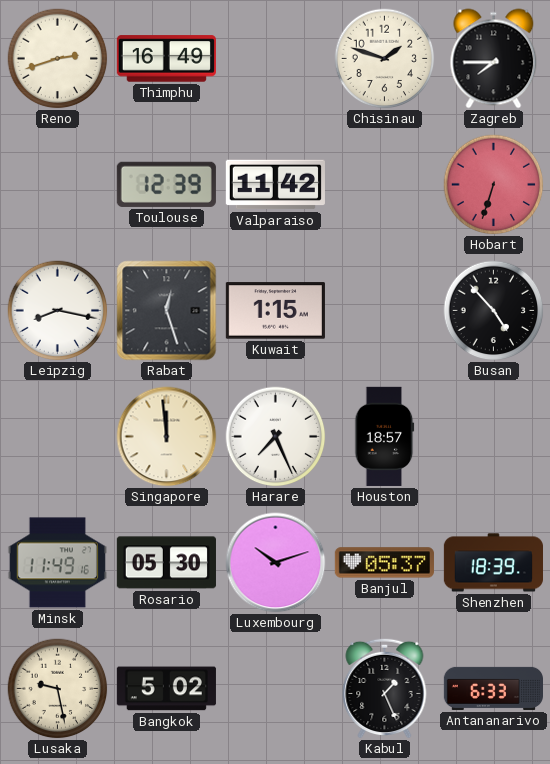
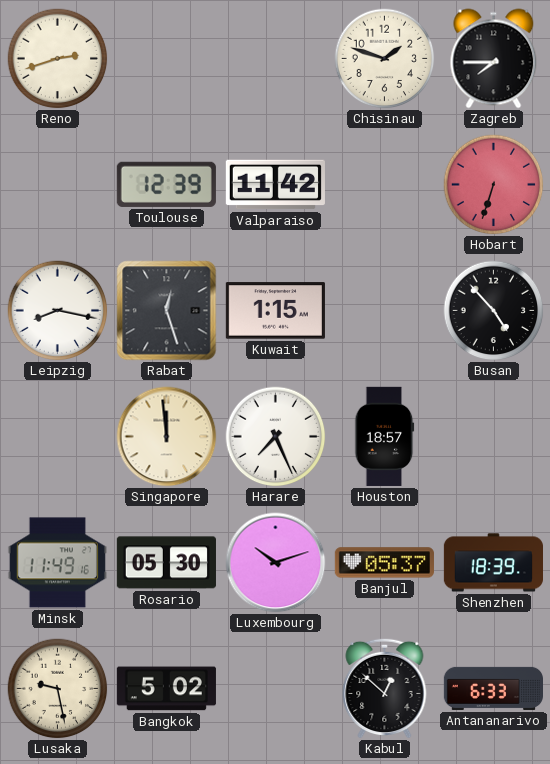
Thimphu: 16:49 -> none
Kabul: 1:26 -> 12:52
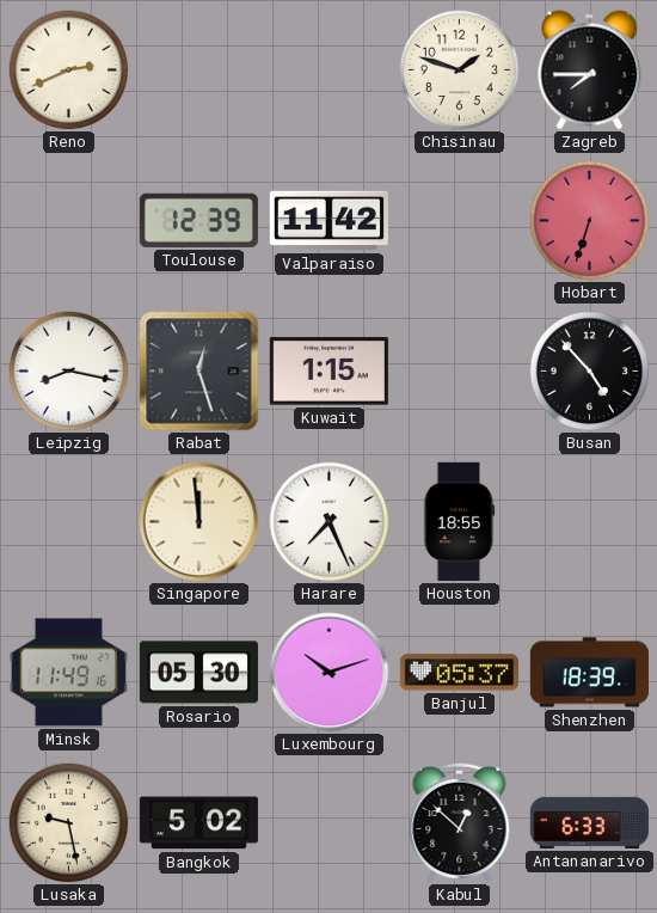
Reno: 2:42 -> 2:41
Houston: 18:57 -> 18:55
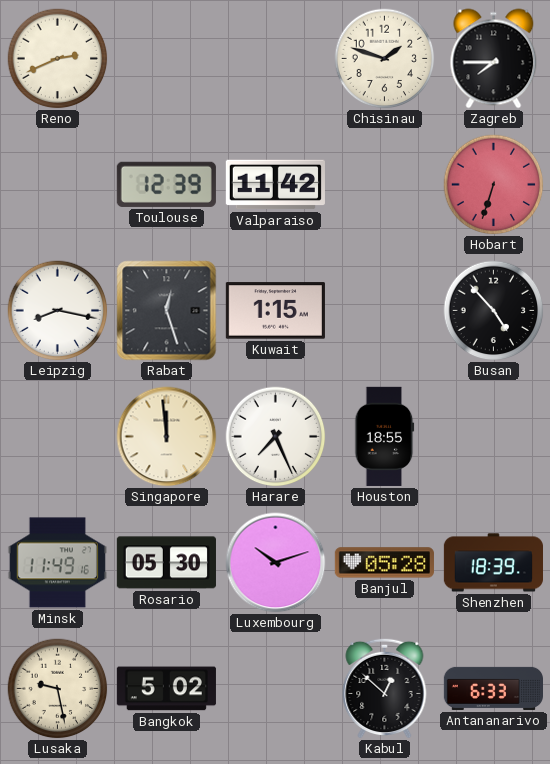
Banjul: 05:37 -> 05:28
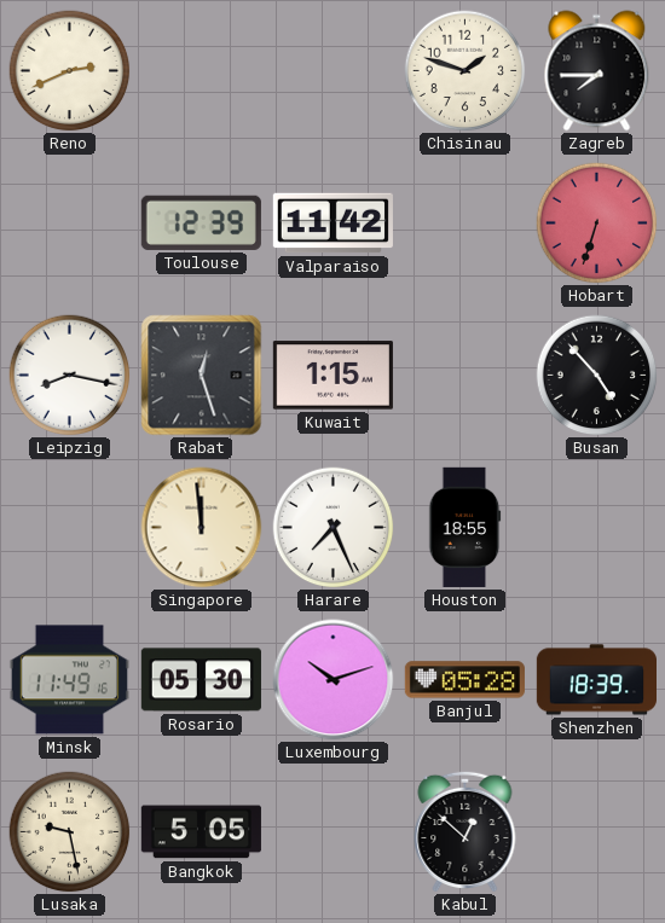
Bangkok: 5:02 -> 5:05
Antananarivo: 6:33 -> none
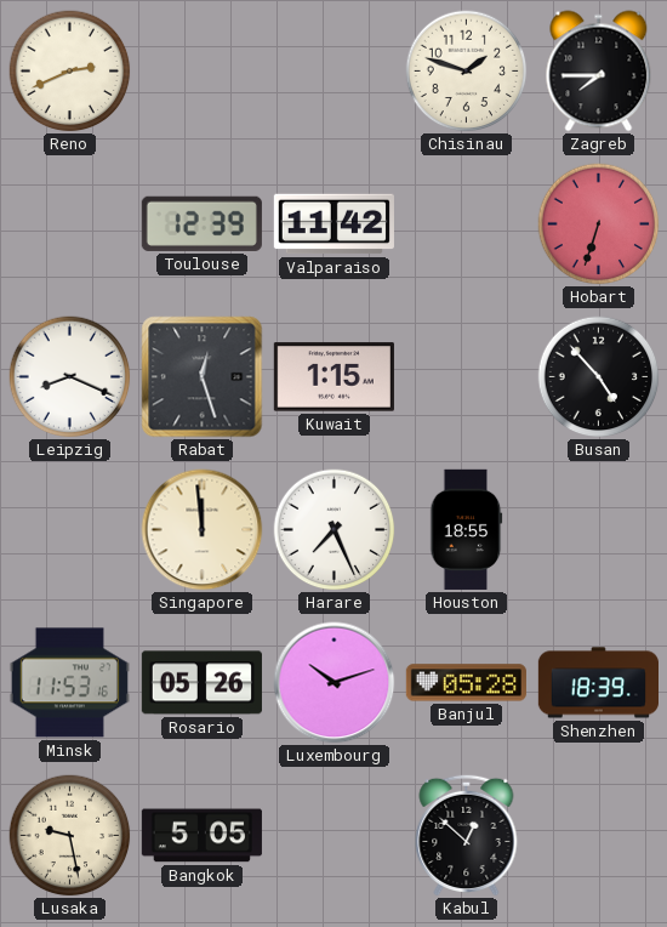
Leipzig: 8:17 -> 8:19
Minsk: 11:49 -> 11:53
Rosario: 05:30 -> 05:26
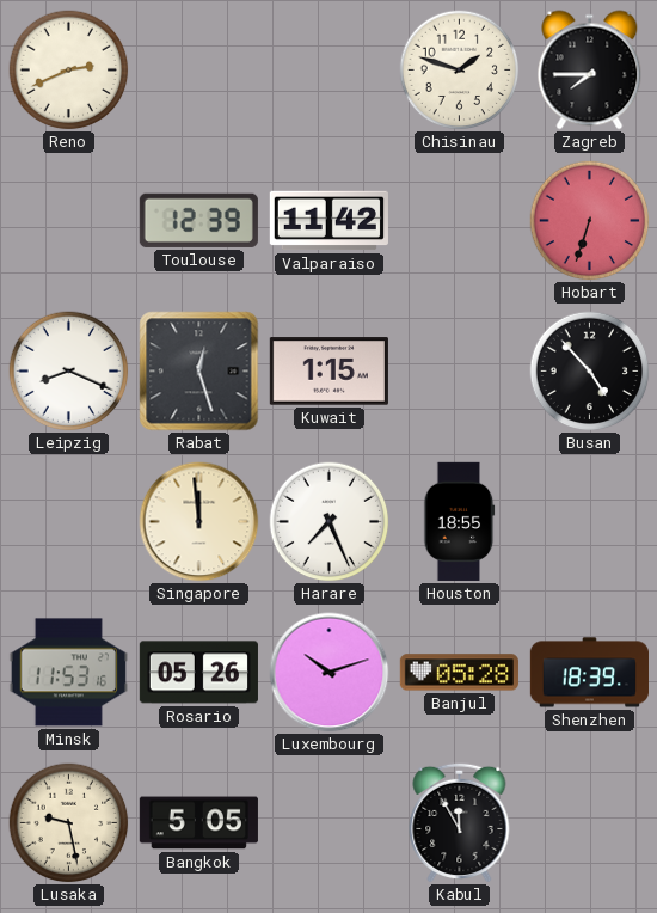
Kabul: 12:52 -> 11:55
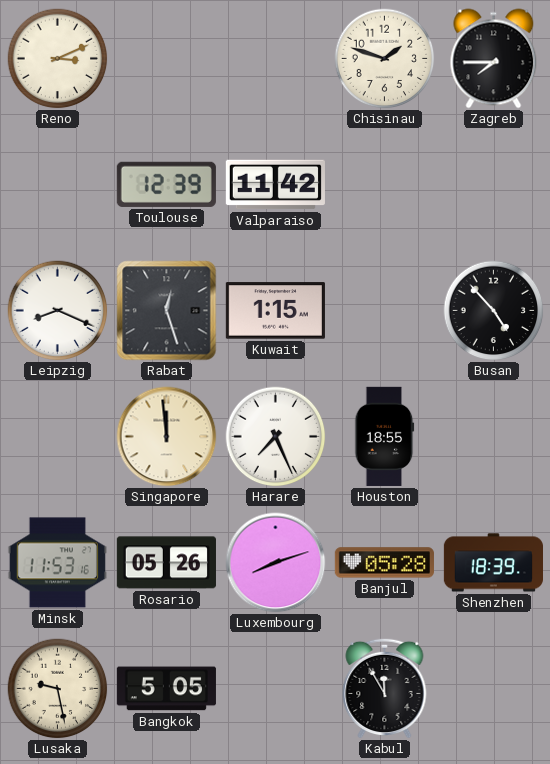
Reno: 2:41 -> 3:11
Hobart: 6:33 -> none
Luxembourg: 10:12 -> 8:12
